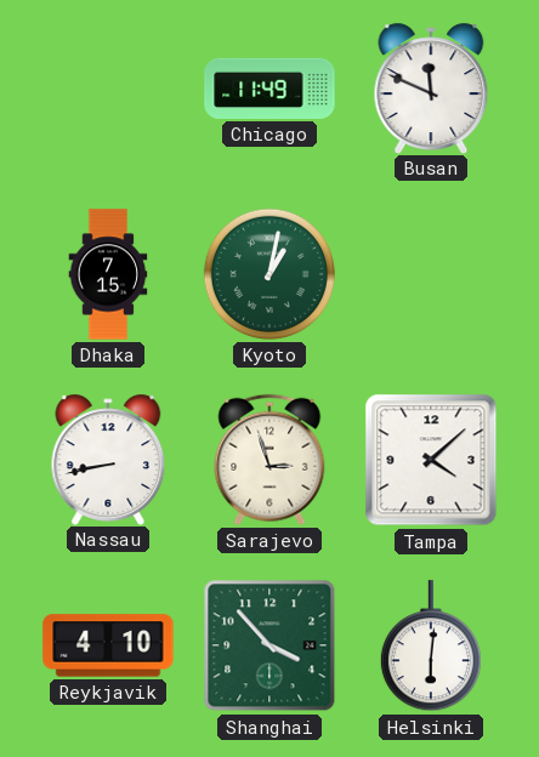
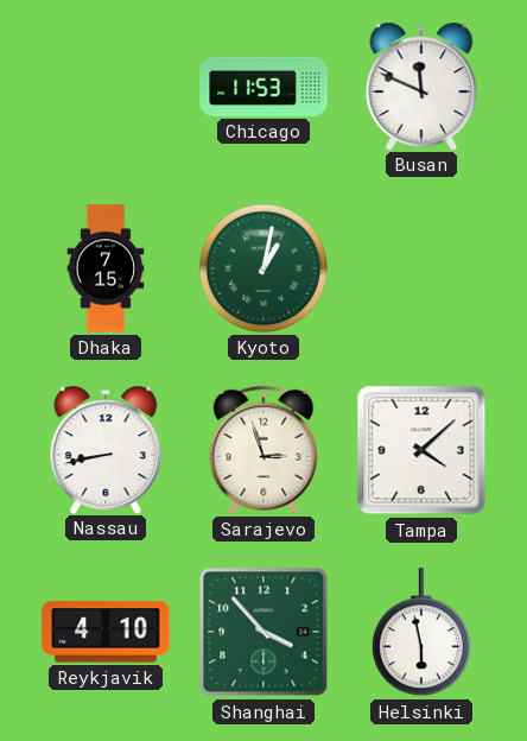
Chicago: 11:49 -> 11:53
Helsinki: 6:01 -> 5:58
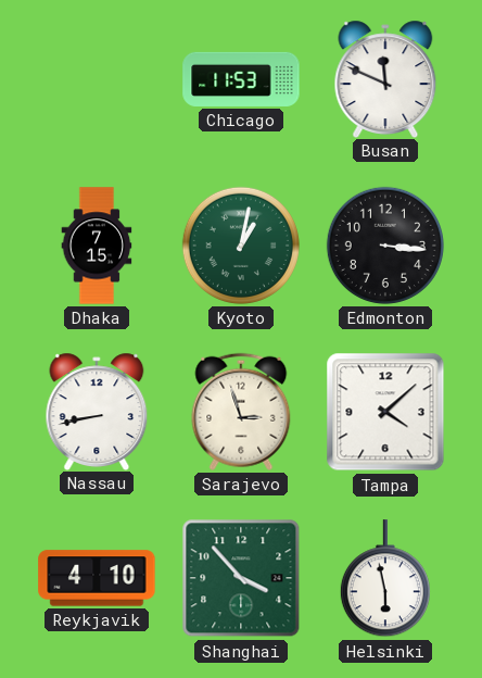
Edmonton: none -> 3:16
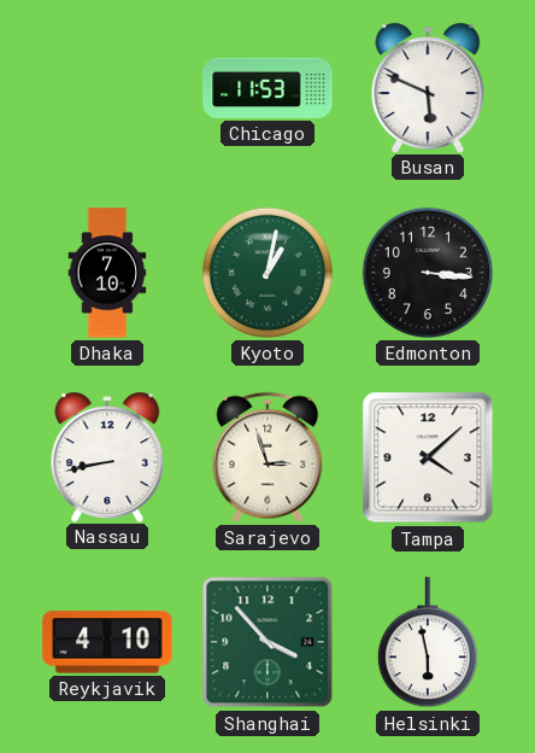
Busan: 11:49 -> 5:49
Dhaka: 7:15 -> 7:10
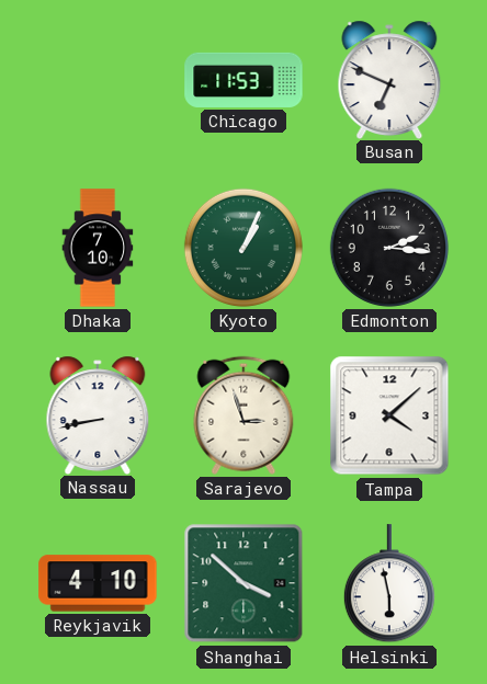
Busan: 5:49 -> 6:49
Kyoto: 1:02 -> 1:04
Edmonton: 3:16 -> 2:16
Shanghai: 3:53 -> 3:52
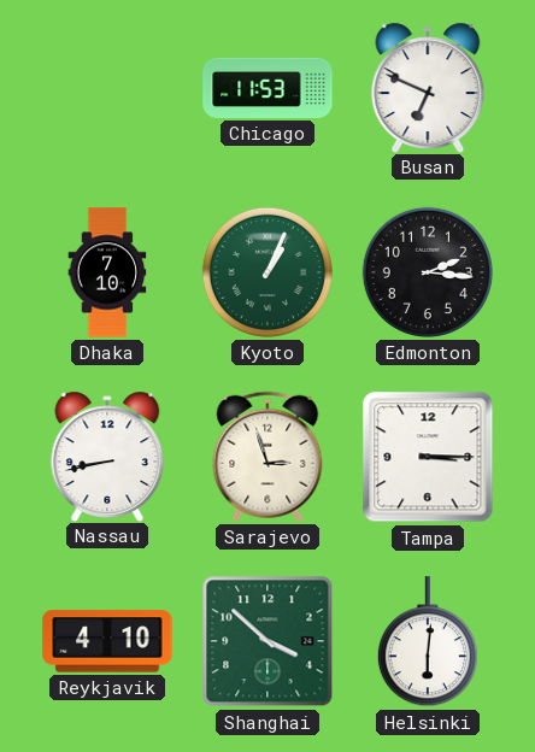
Tampa: 4:08 -> 3:15
Helsinki: 5:58 -> 6:01
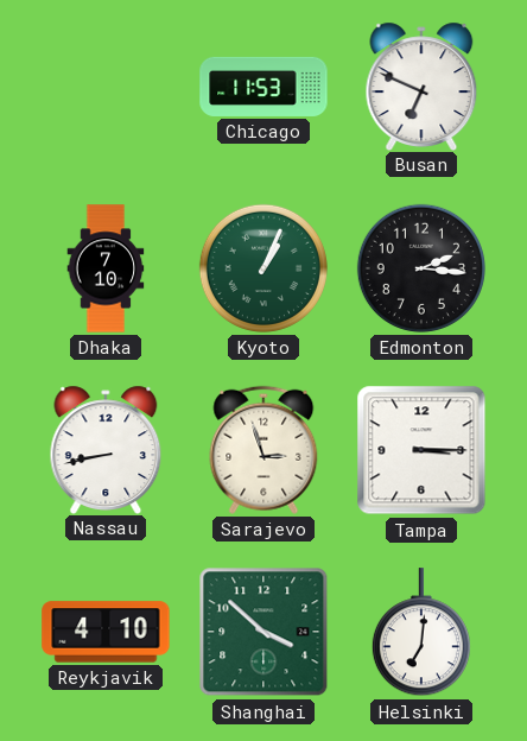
Helsinki: 6:01 -> 7:01
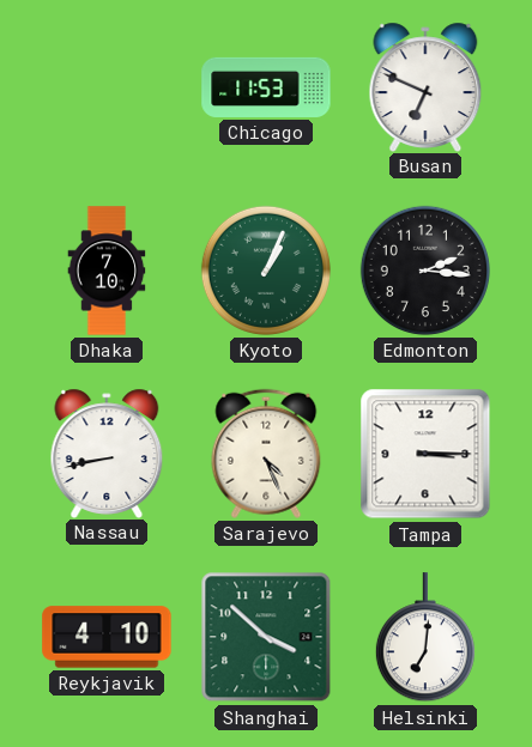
Sarajevo: 2:57 -> 4:26
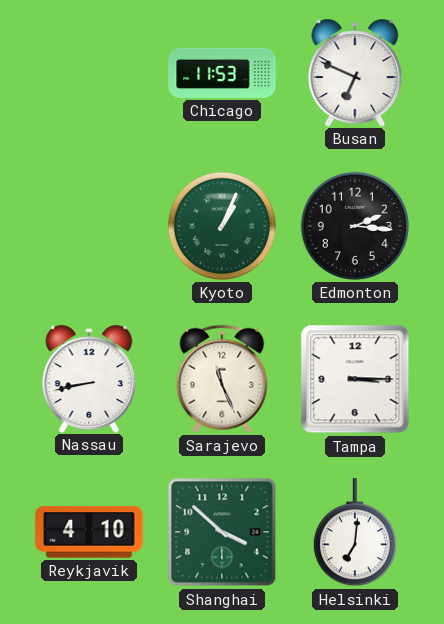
Dhaka: 7:10 -> none
Sarajevo: 4:26 -> 11:26
